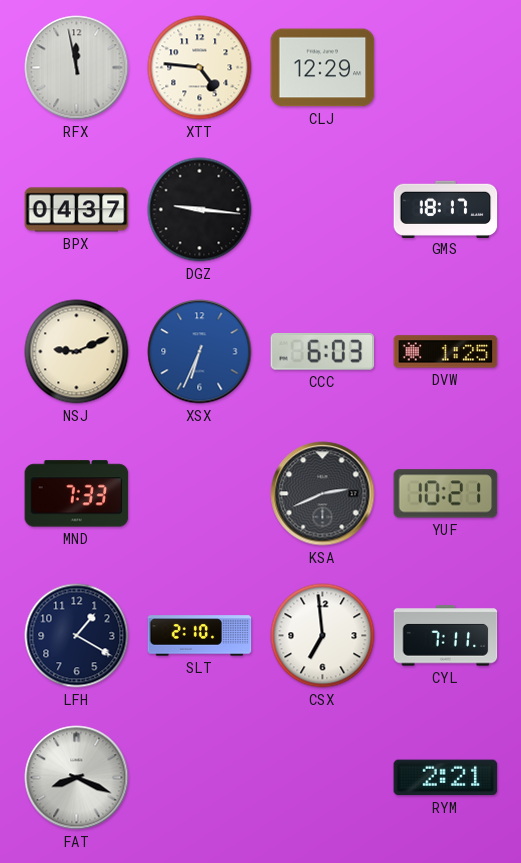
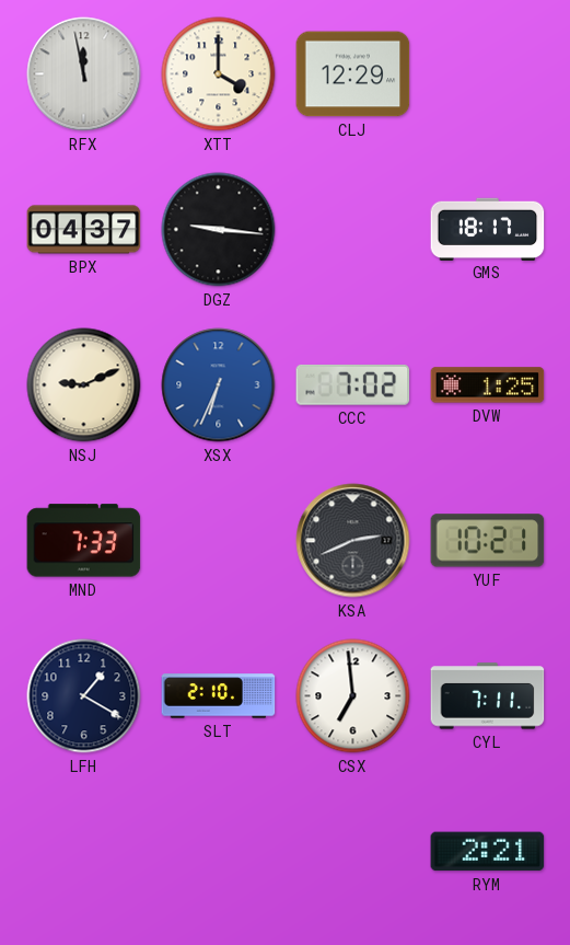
XTT: 4:46 -> 4:00
CCC: 6:03 -> 7:02
FAT: 8:19 -> none
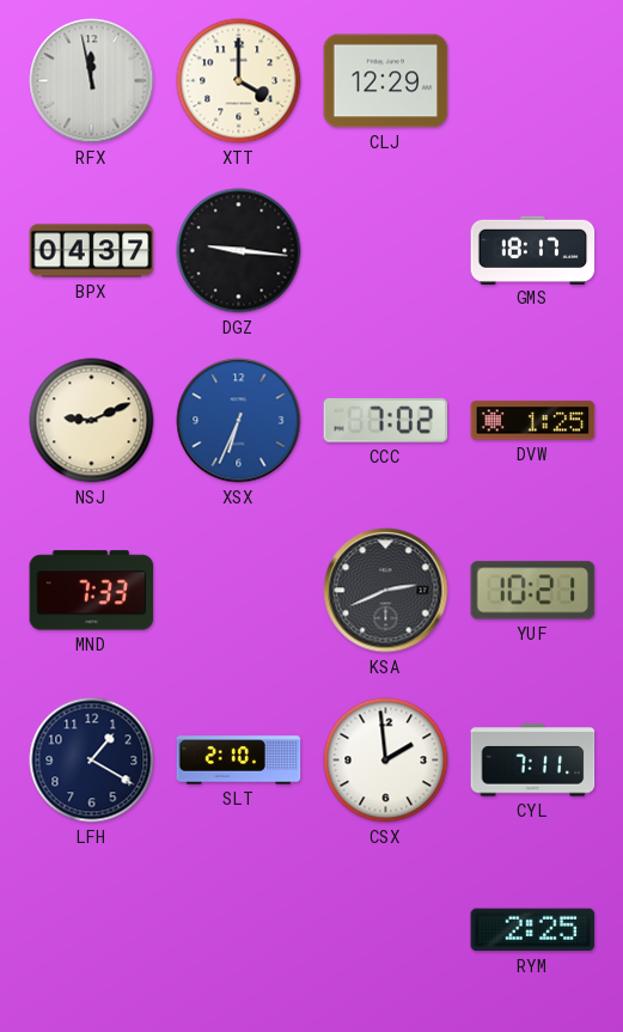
CSX: 6:59 -> 1:59
RYM: 2:21 -> 2:25
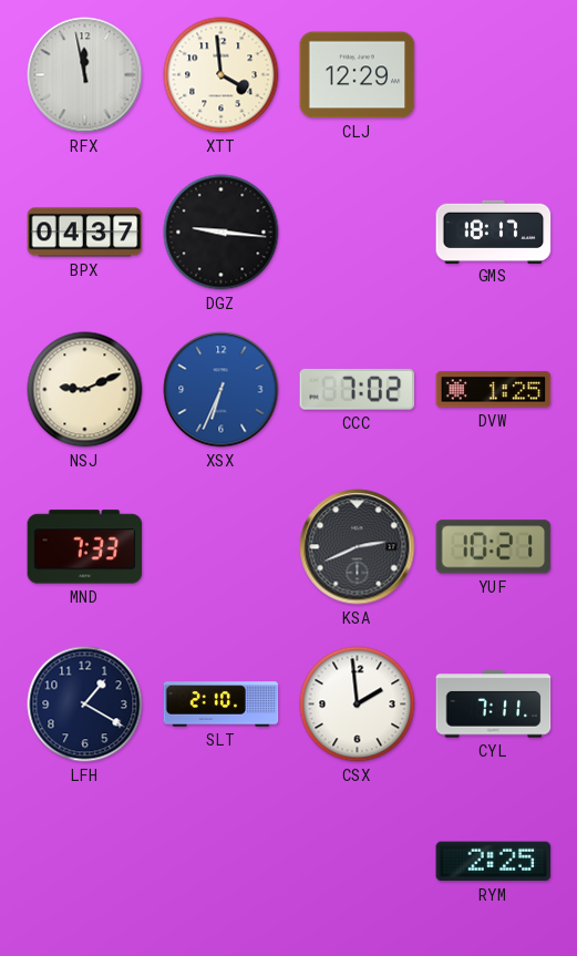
XTT: 4:00 -> 3:59
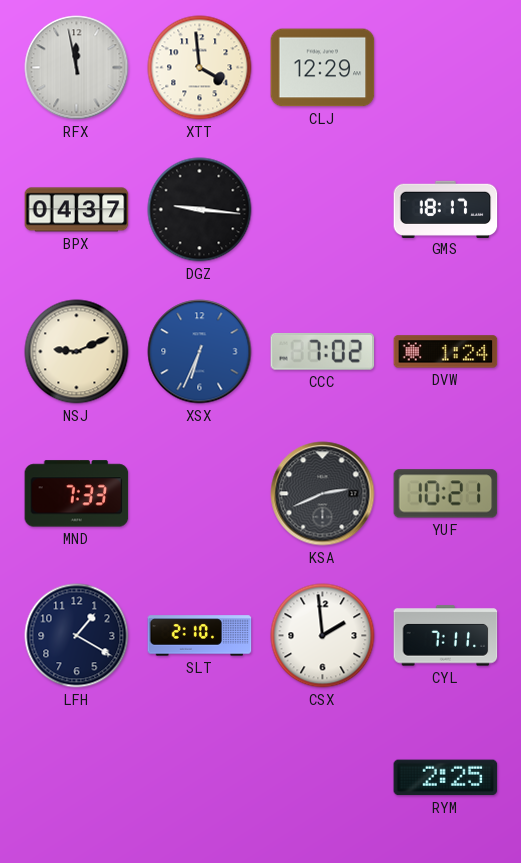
DVW: 1:25 -> 1:24
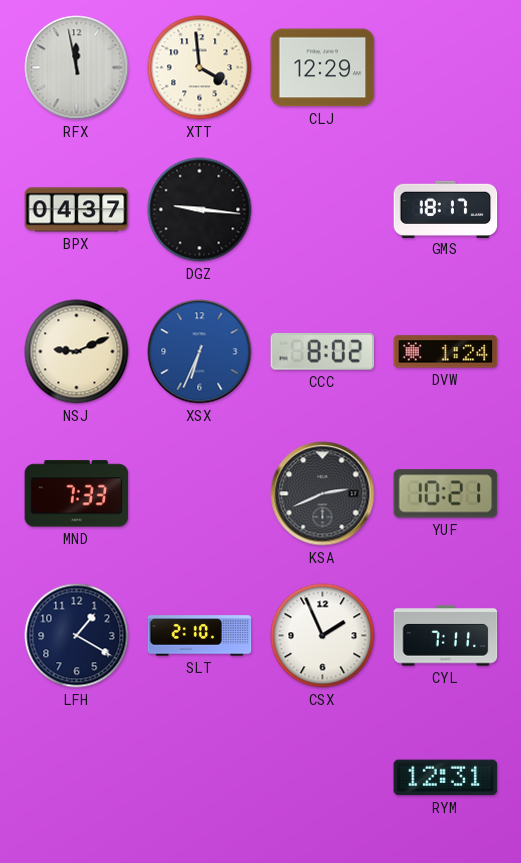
CCC: 7:02 -> 8:02
CSX: 1:59 -> 1:56
RYM: 2:25 -> 12:31
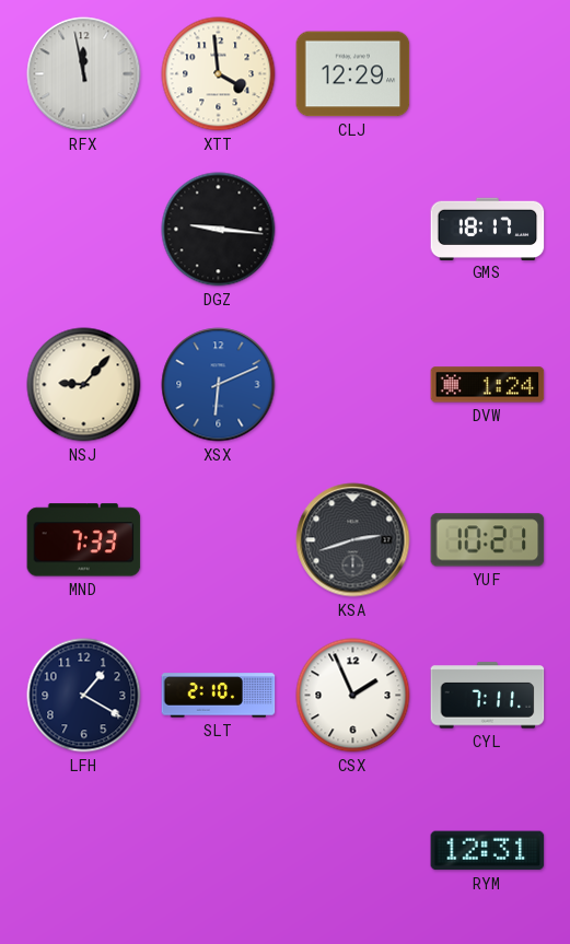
BPX: 04:37 -> none
NSJ: 9:11 -> 9:07
XSX: 6:34 -> 6:11
CCC: 8:02 -> none
KSA: 2:41 -> 2:42
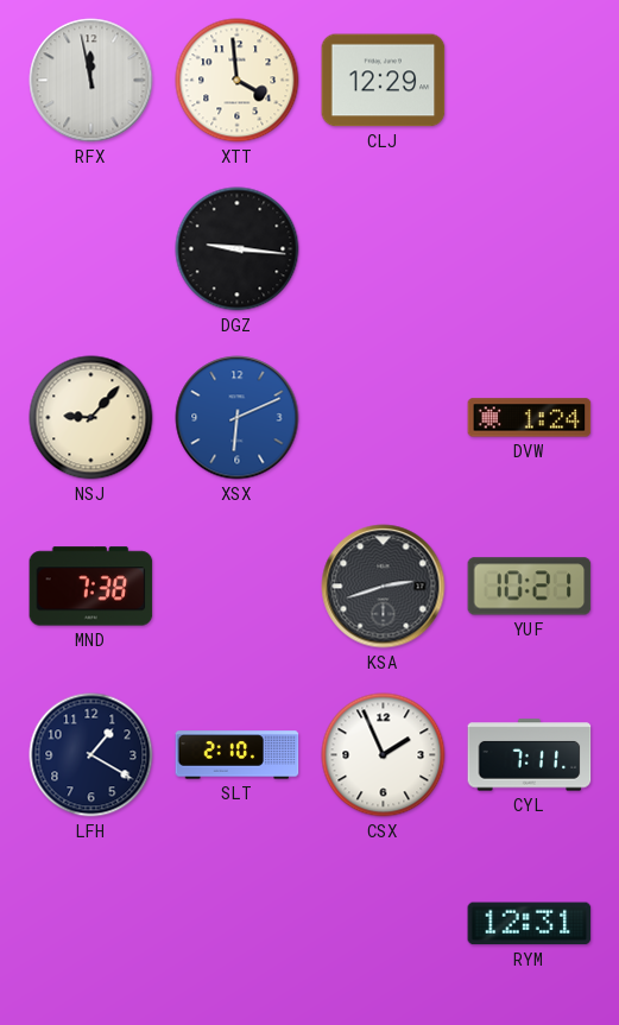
GMS: 18:17 -> none
MND: 7:33 -> 7:38
